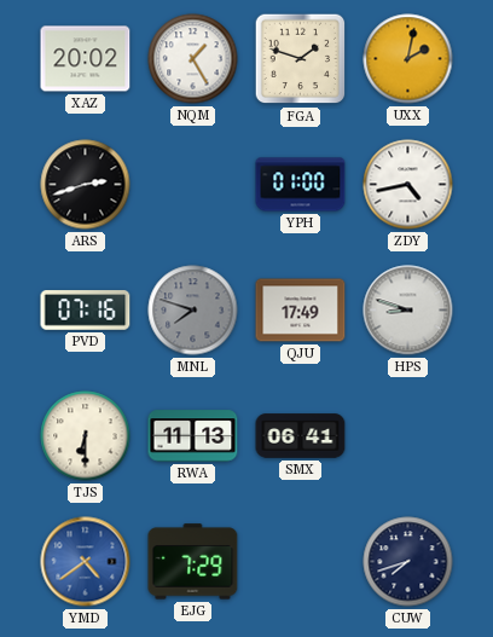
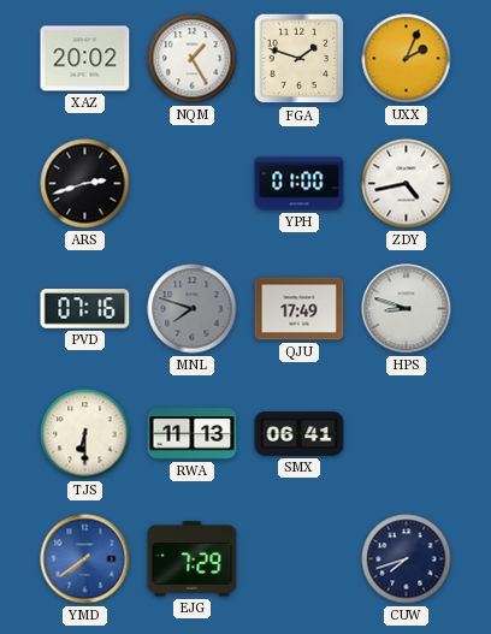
UXX: 2:02 -> 2:04
YMD: 4:39 -> 7:39
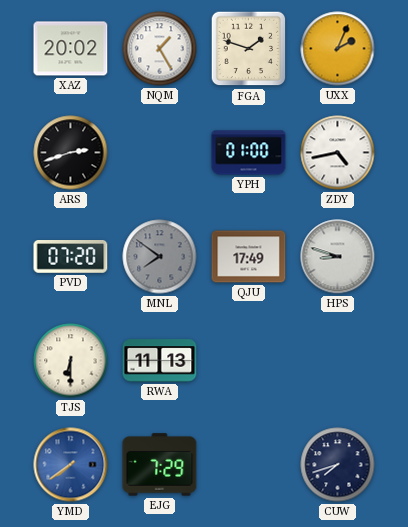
PVD: 07:16 -> 07:20
MNL: 7:48 -> 7:51
SMX: 06:41 -> none
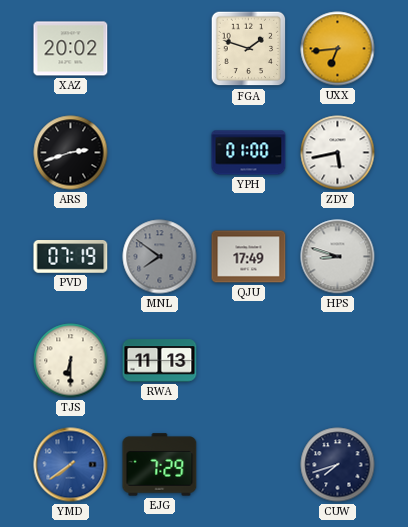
NQM: 1:25 -> none
UXX: 2:04 -> 6:44
ZDY: 4:43 -> 5:43
PVD: 07:20 -> 07:19
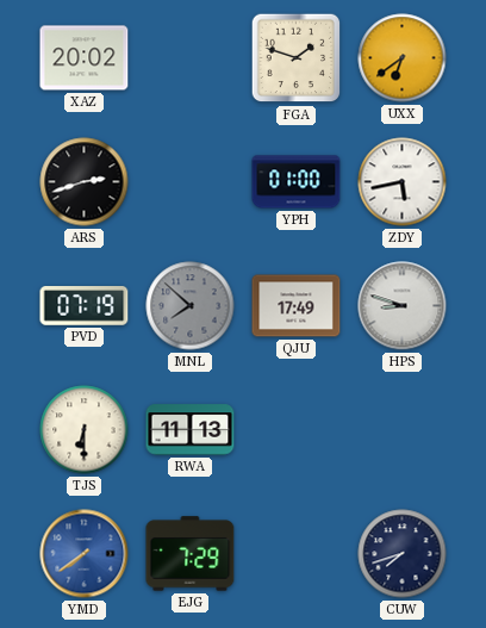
UXX: 6:44 -> 6:39
MNL: 7:51 -> 7:52
